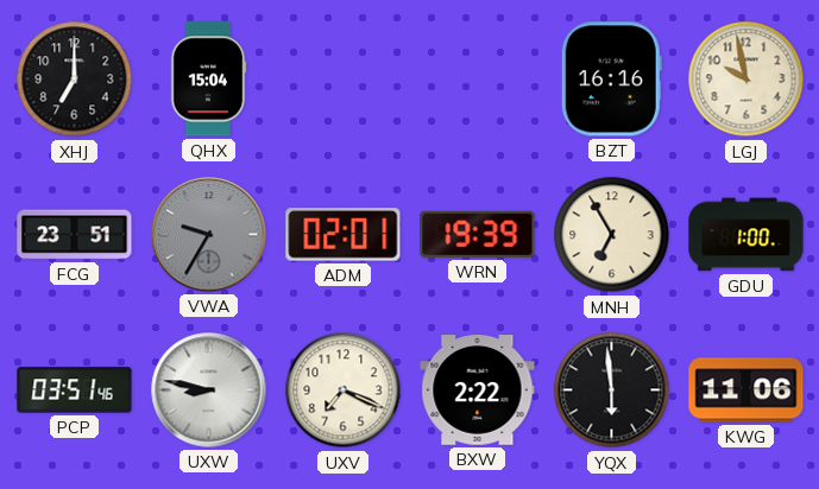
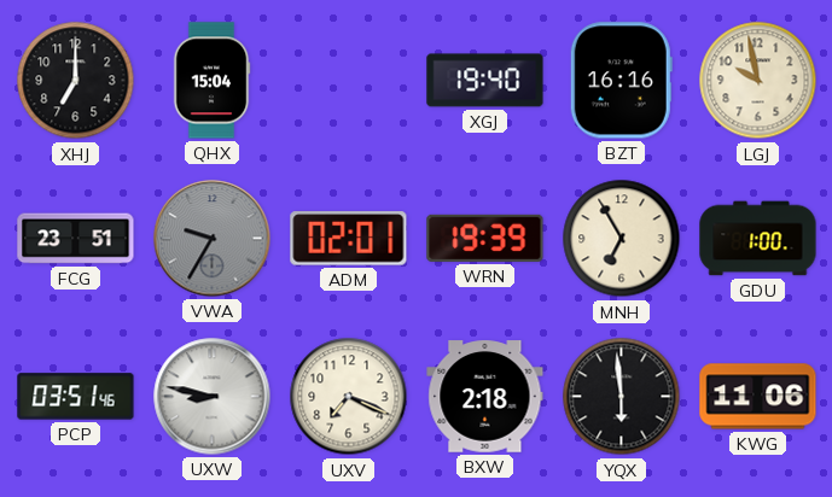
XGJ: none -> 19:40
BXW: 2:22 -> 2:18
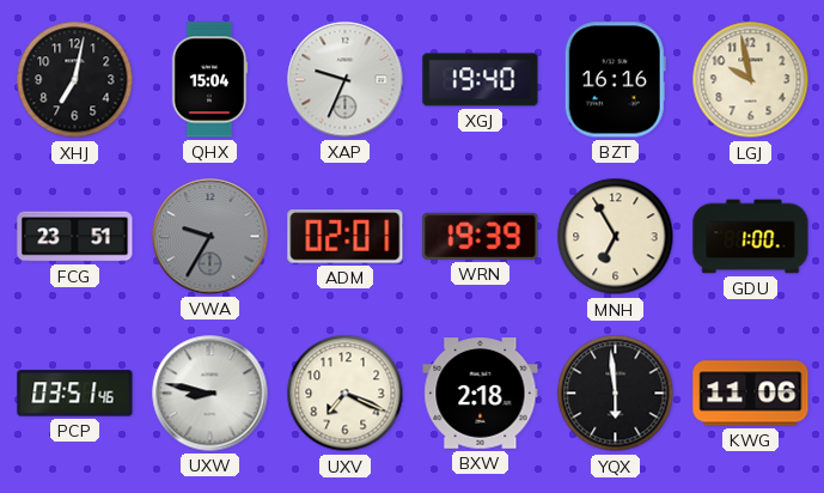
XHJ: 7:00 -> 7:02
XAP: none -> 9:34
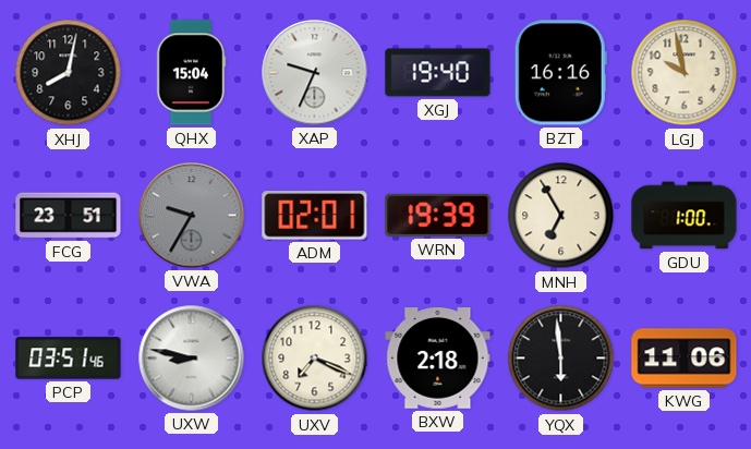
XHJ: 7:02 -> 8:02
